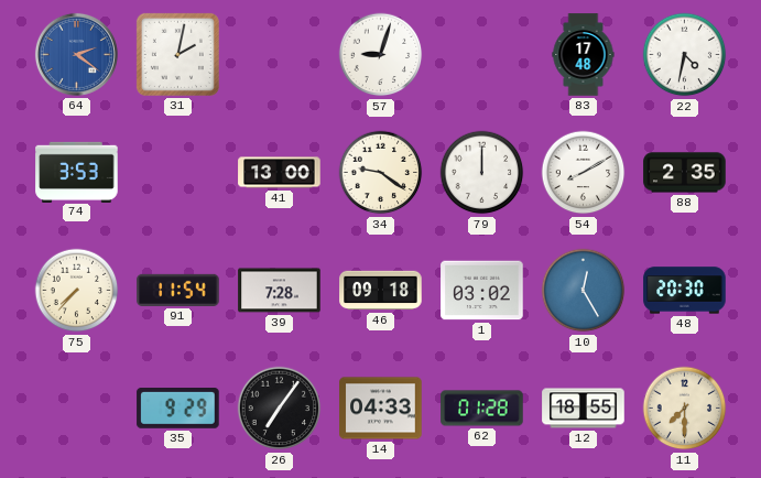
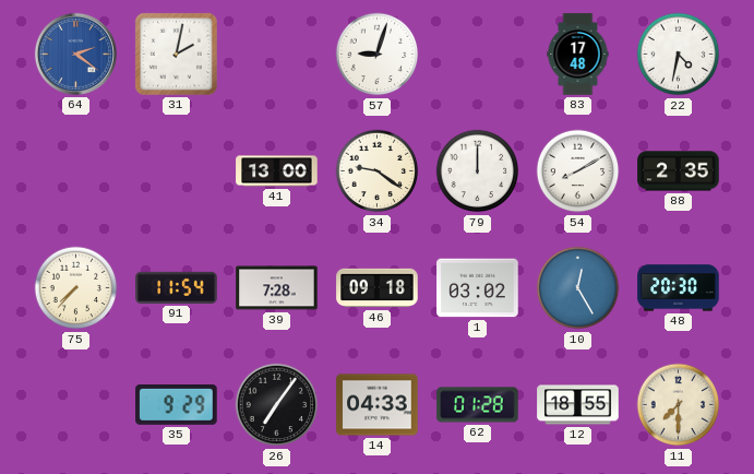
74: 3:53 -> none
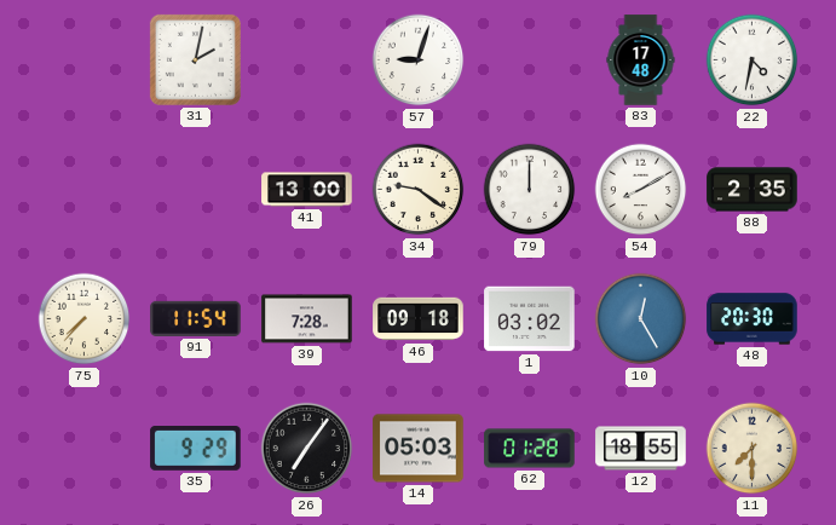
64: 2:21 -> none
14: 04:33 -> 05:03
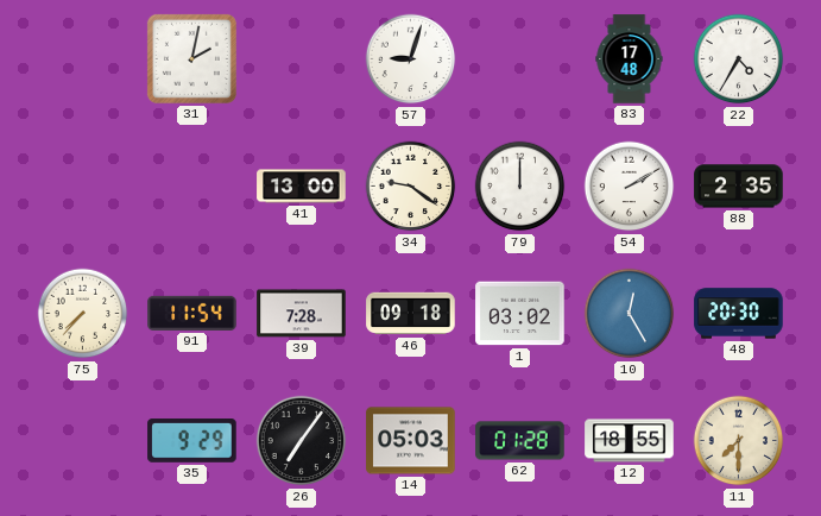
22: 4:32 -> 4:35
54: 8:10 -> 2:10
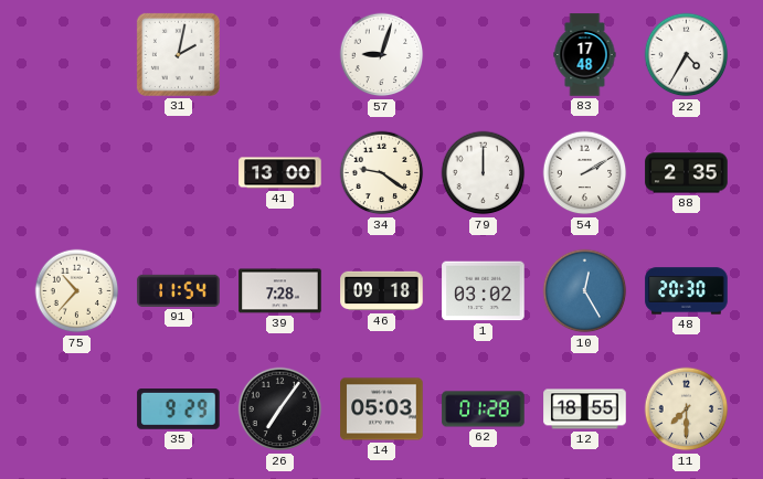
75: 7:37 -> 10:37
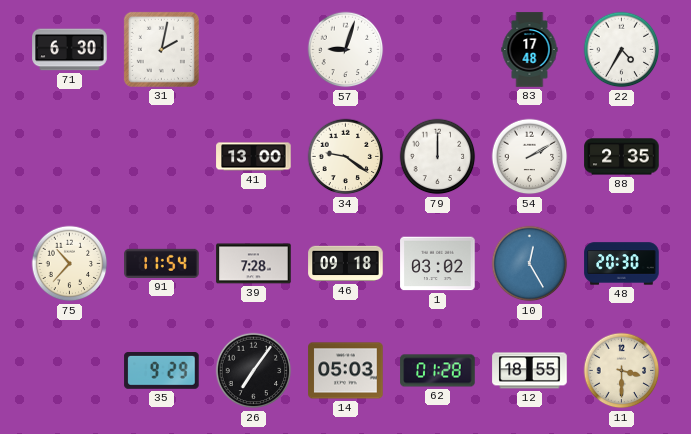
71: none -> 6:30
11: 7:30 -> 3:30
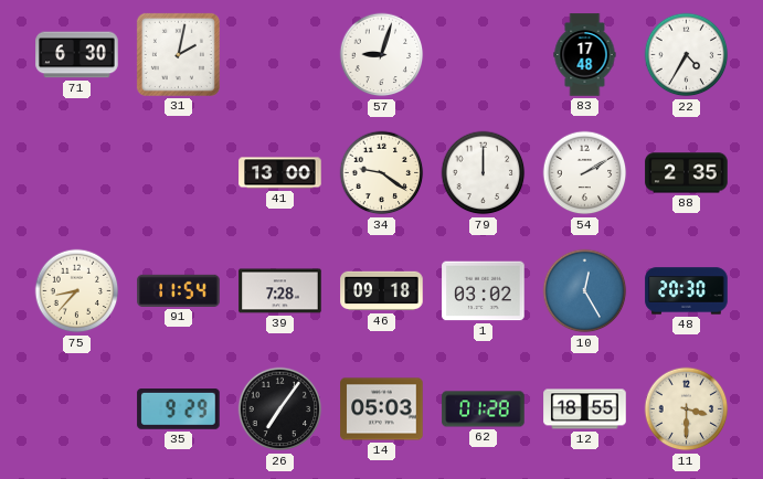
75: 10:37 -> 8:37
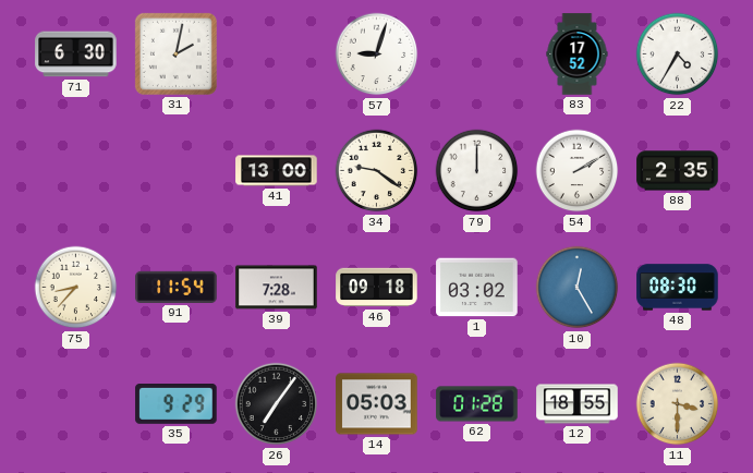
83: 17:48 -> 17:52
48: 20:30 -> 08:30
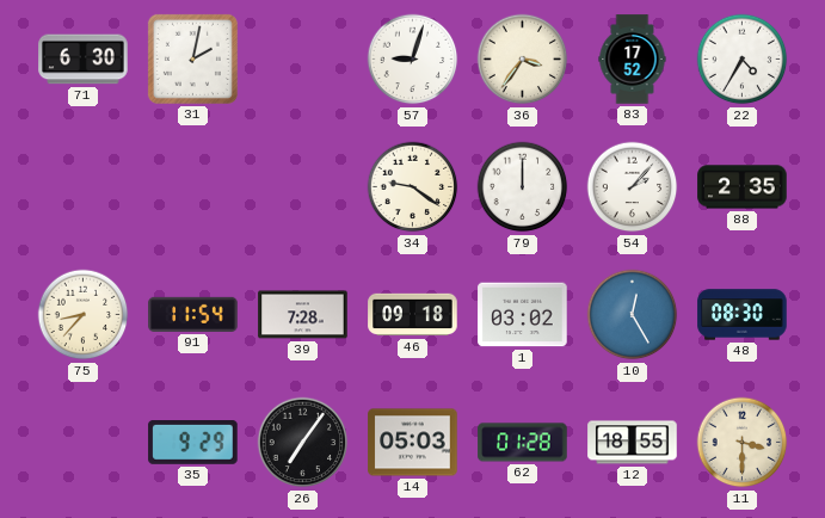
36: none -> 3:36
41: 13:00 -> none
54: 2:10 -> 2:07
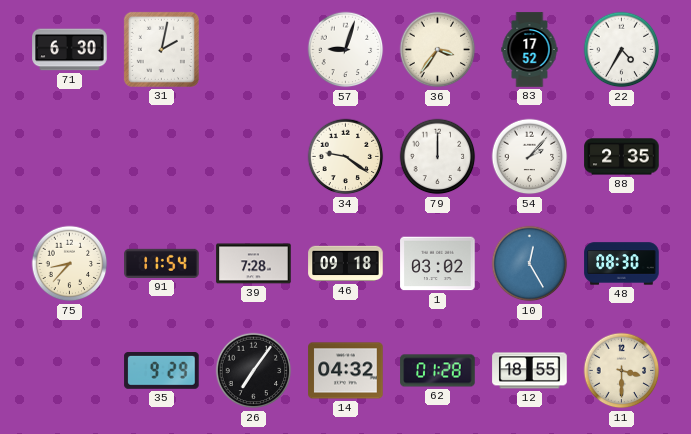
14: 05:03 -> 04:32
